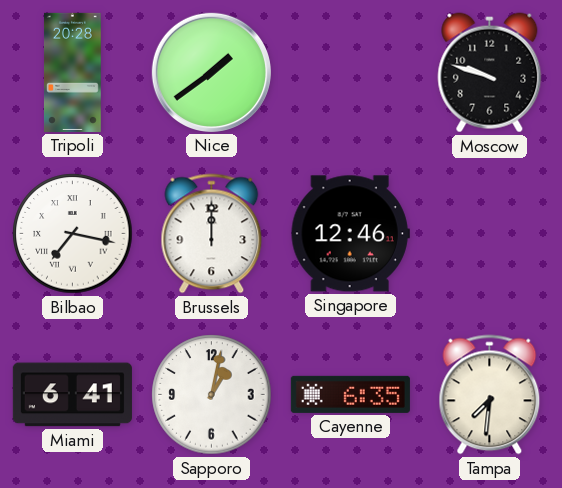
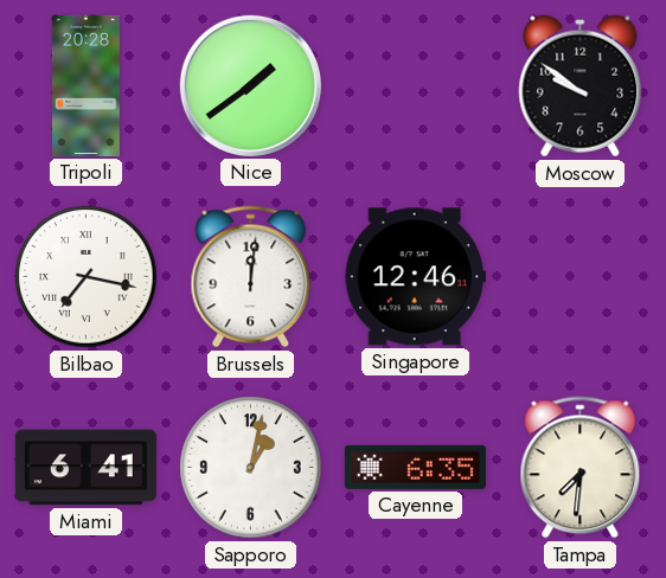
Moscow: 9:48 -> 9:51
Brussels: 12:00 -> 12:01
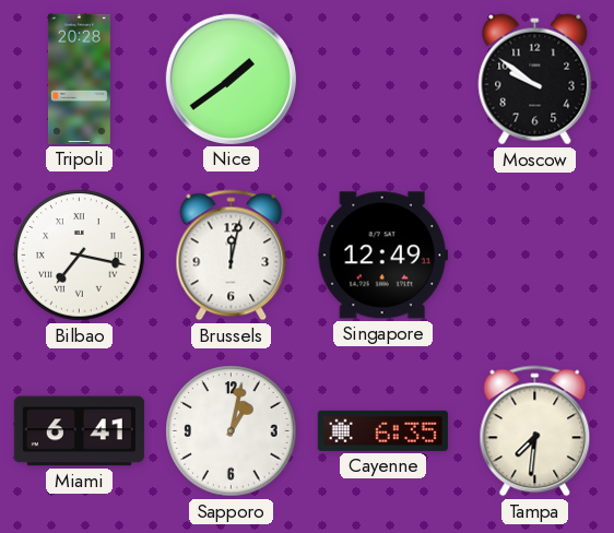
Brussels: 12:01 -> 12:02
Singapore: 12:46 -> 12:49
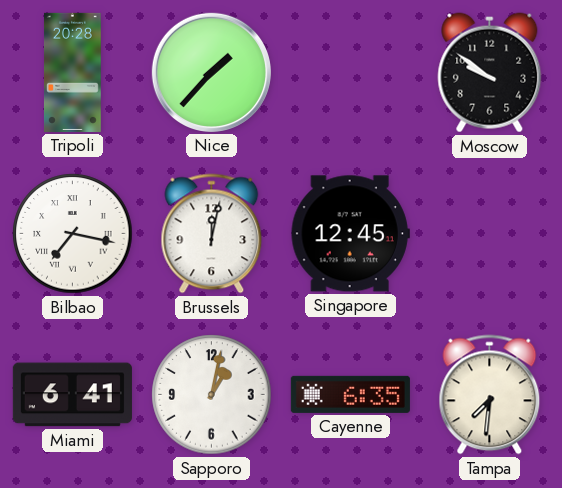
Nice: 1:39 -> 1:37
Singapore: 12:49 -> 12:45
